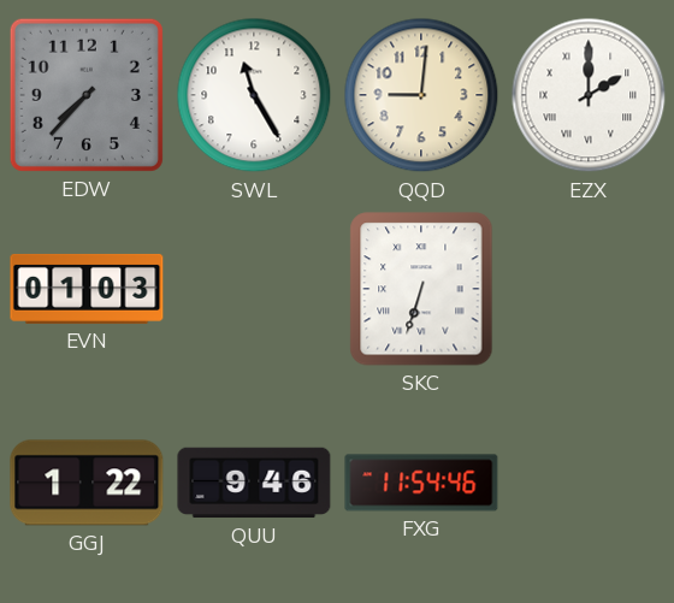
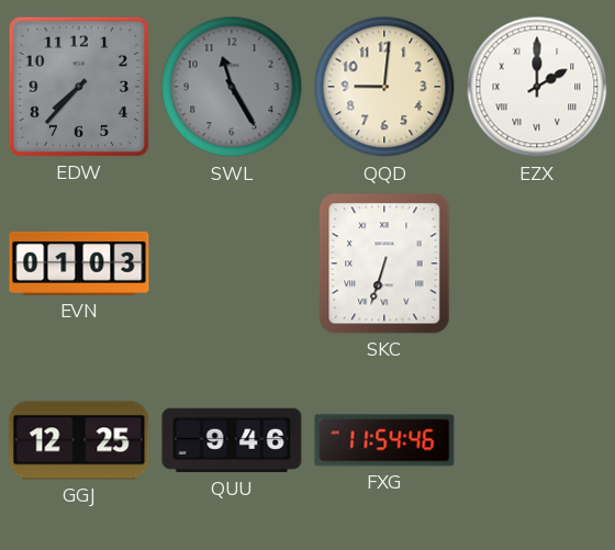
SWL dial: white -> grey
GGJ: 1:22 -> 12:25
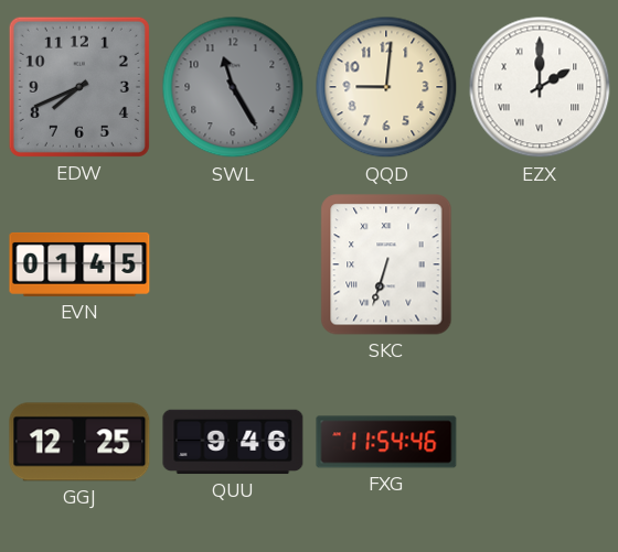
EDW: 7:37 -> 7:41
EVN: 01:03 -> 01:45
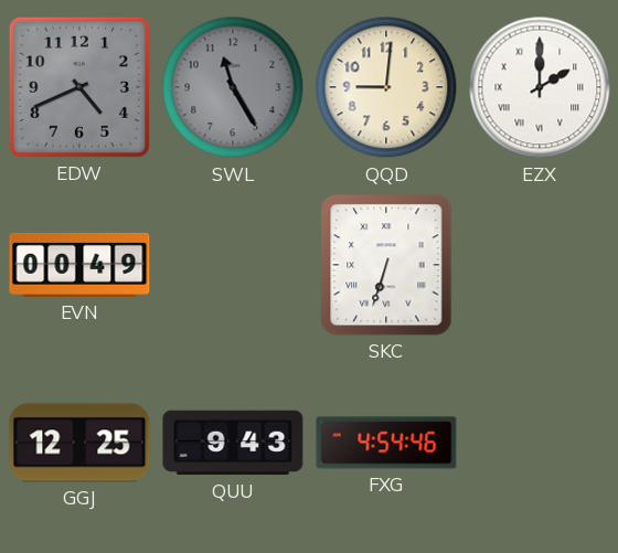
EDW: 7:41 -> 4:41
EVN: 01:45 -> 00:49
QUU: 9:46 -> 9:43
FXG: 11:54 -> 4:54
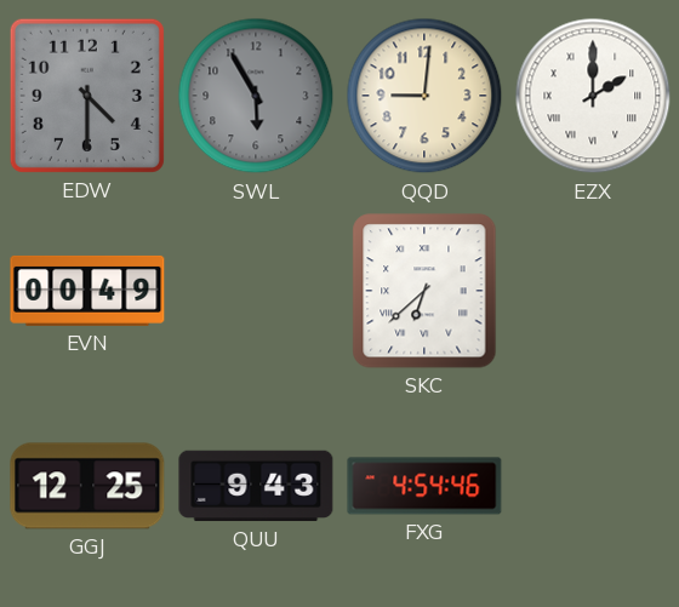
EDW: 4:41 -> 4:30
SWL: 11:25 -> 5:55
SKC: 6:33 -> 6:38
